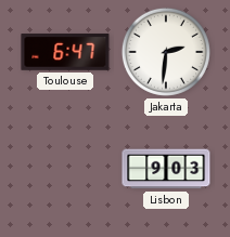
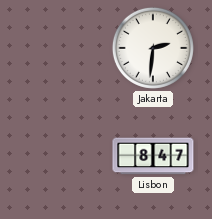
Toulouse: 6:47 -> none
Lisbon: 9:03 -> 8:47
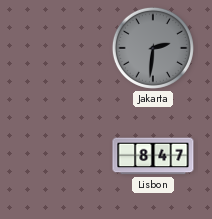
Jakarta dial: white -> grey
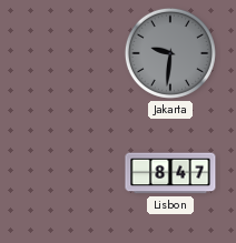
Jakarta: 2:31 -> 9:31
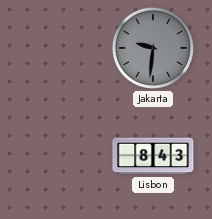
Lisbon: 8:47 -> 8:43
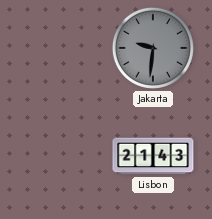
Lisbon: 8:43 -> 21:43
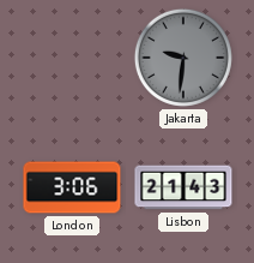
London: none -> 3:06
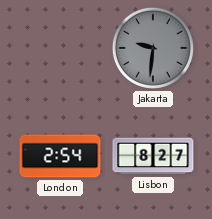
London: 3:06 -> 2:54
Lisbon: 21:43 -> 8:27
